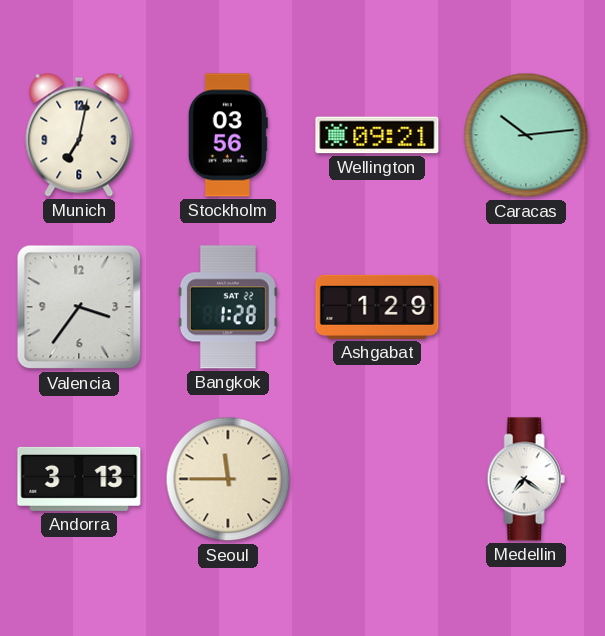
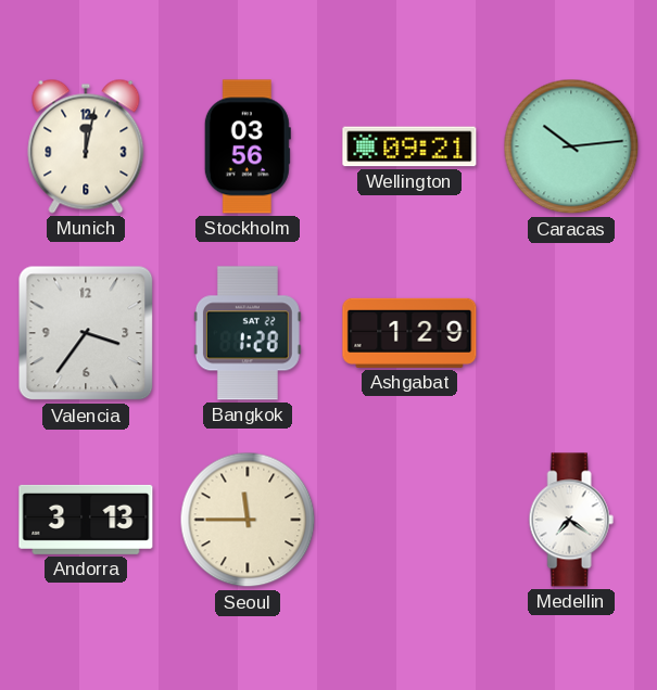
Munich: 7:02 -> 12:02
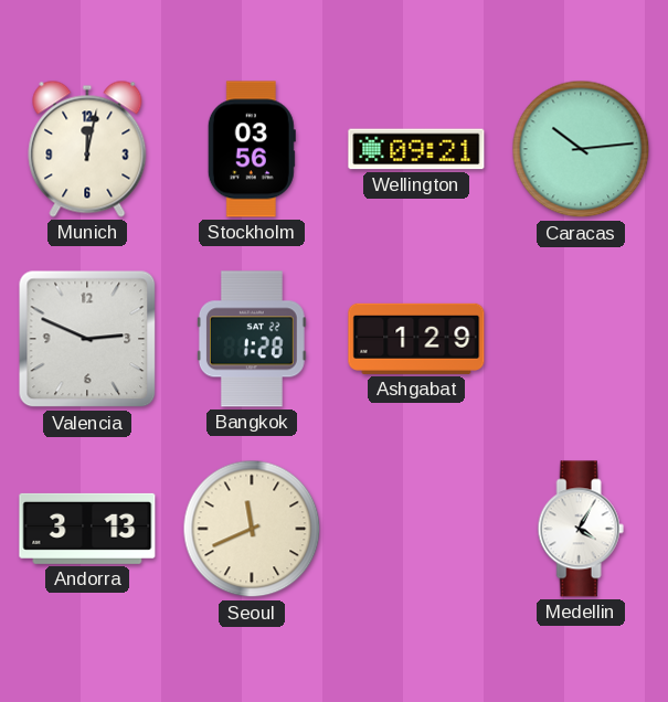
Valencia: 3:36 -> 2:49
Seoul: 11:45 -> 11:41
Medellin: 7:21 -> 4:05
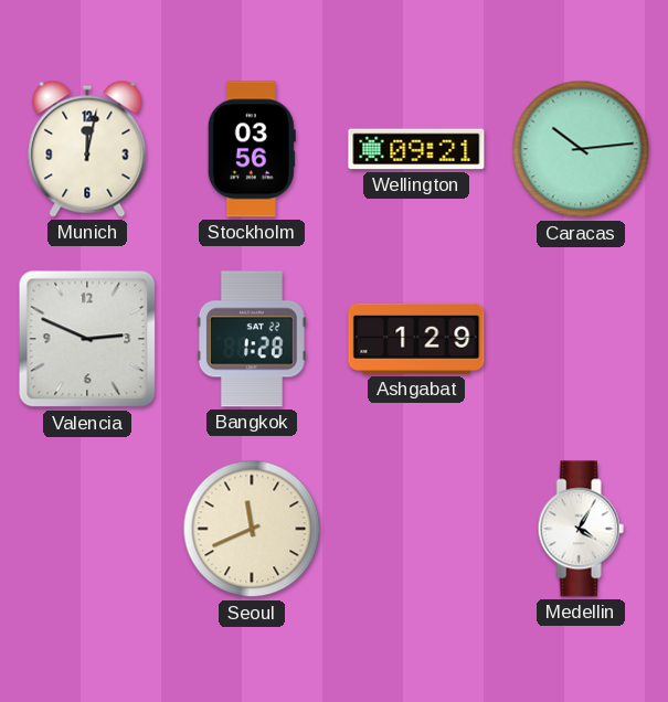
Andorra: 3:13 -> none
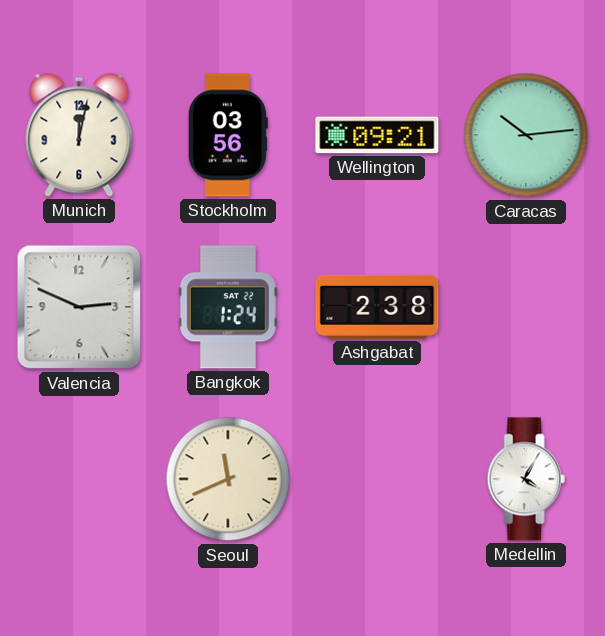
Bangkok: 1:28 -> 1:24
Ashgabat: 1:29 -> 2:38
